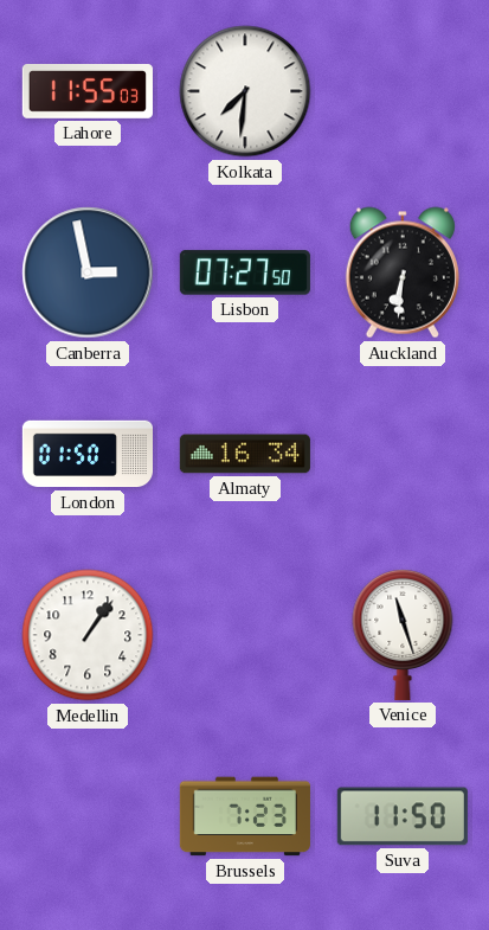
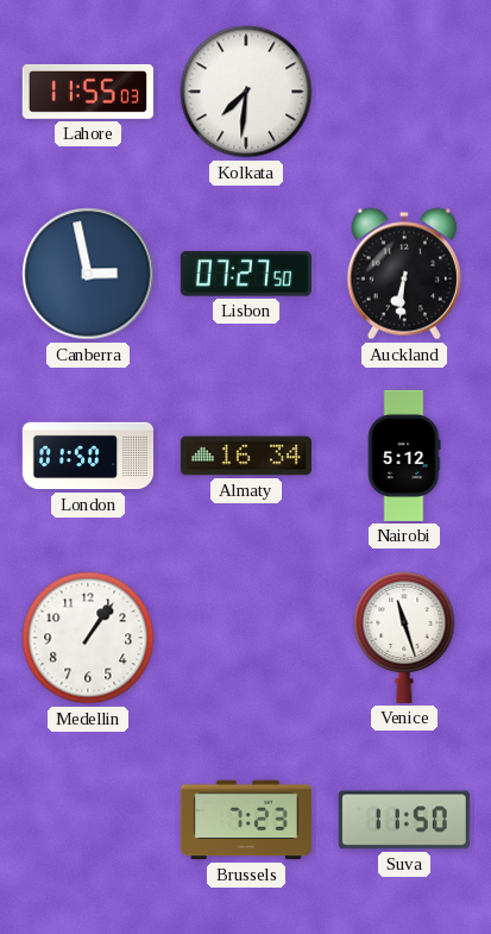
Nairobi: none -> 5:12
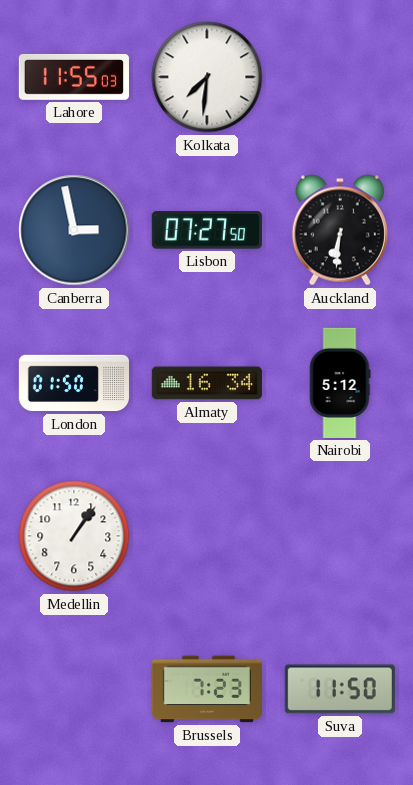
Venice: 11:27 -> none
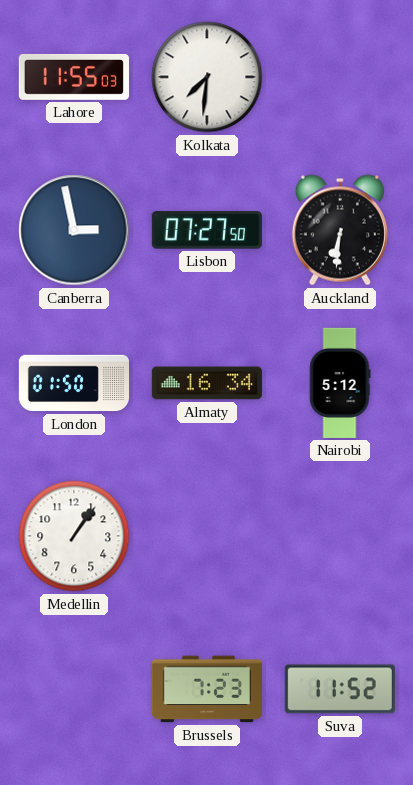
Suva: 11:50 -> 11:52
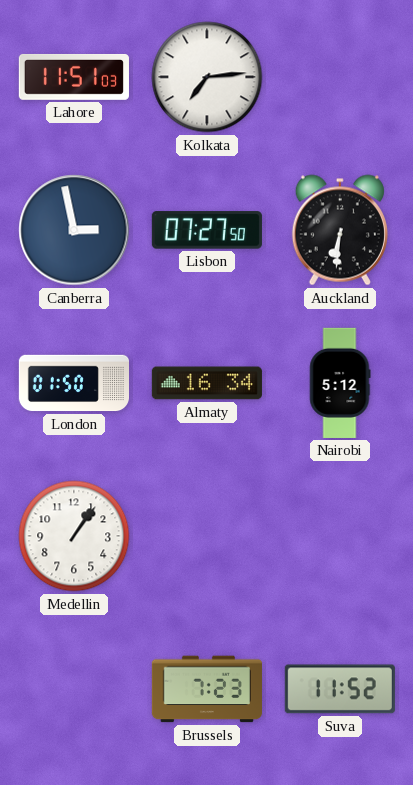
Lahore: 11:55 -> 11:51
Kolkata: 7:31 -> 7:14
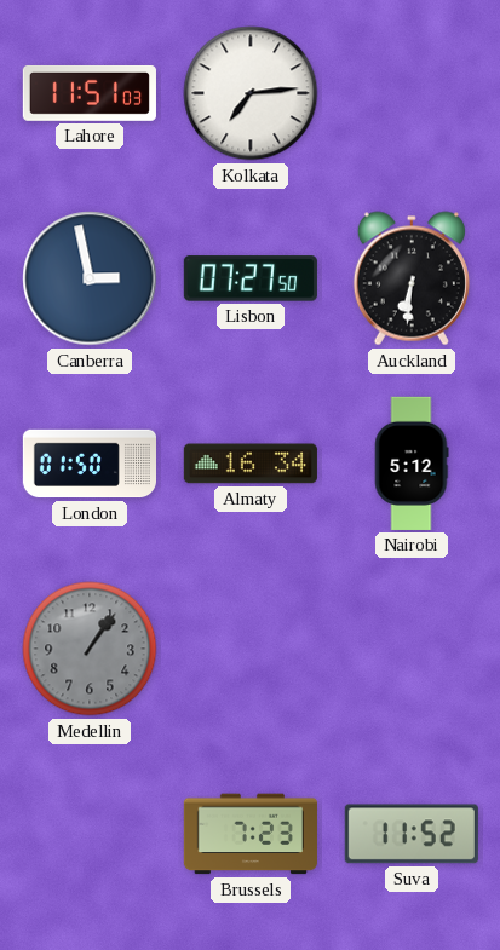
Medellin dial: white -> grey
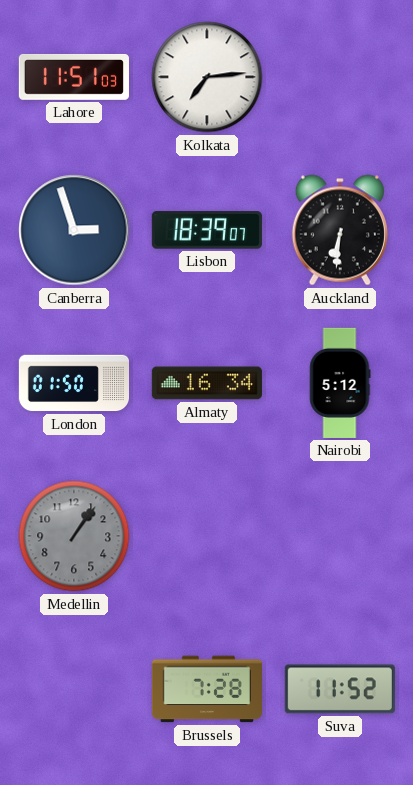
Canberra: 2:58 -> 2:57
Lisbon: 07:27 -> 18:39
Brussels: 7:23 -> 7:28
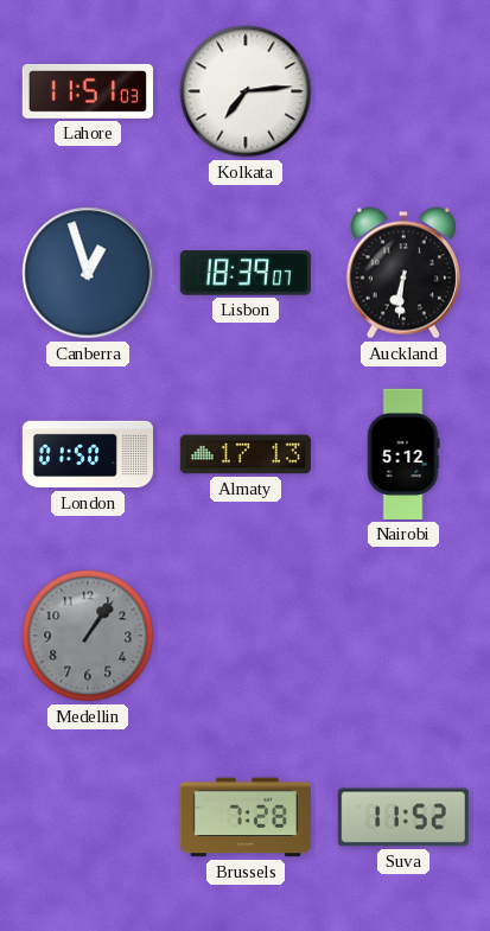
Canberra: 2:57 -> 12:57
Almaty: 16:34 -> 17:13
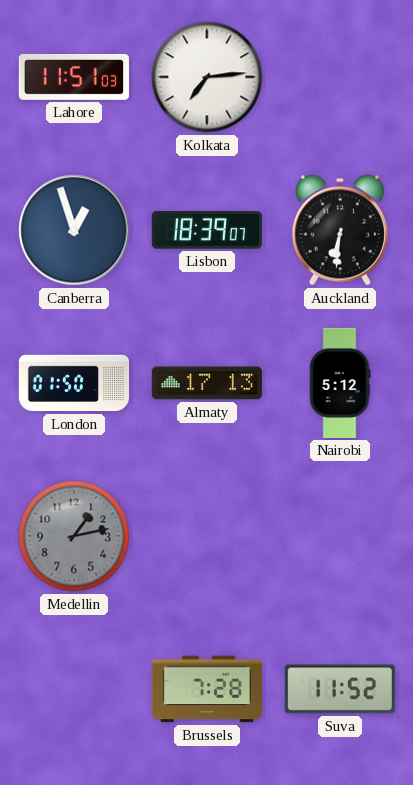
Medellin: 1:06 -> 1:13
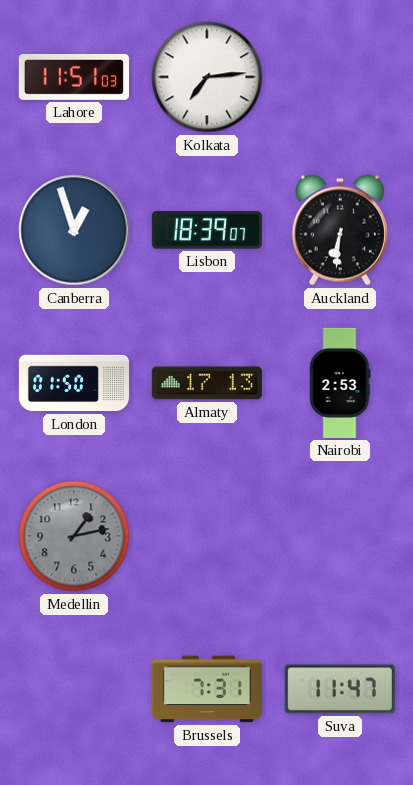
Nairobi: 5:12 -> 2:53
Brussels: 7:28 -> 7:31
Suva: 11:52 -> 11:47
